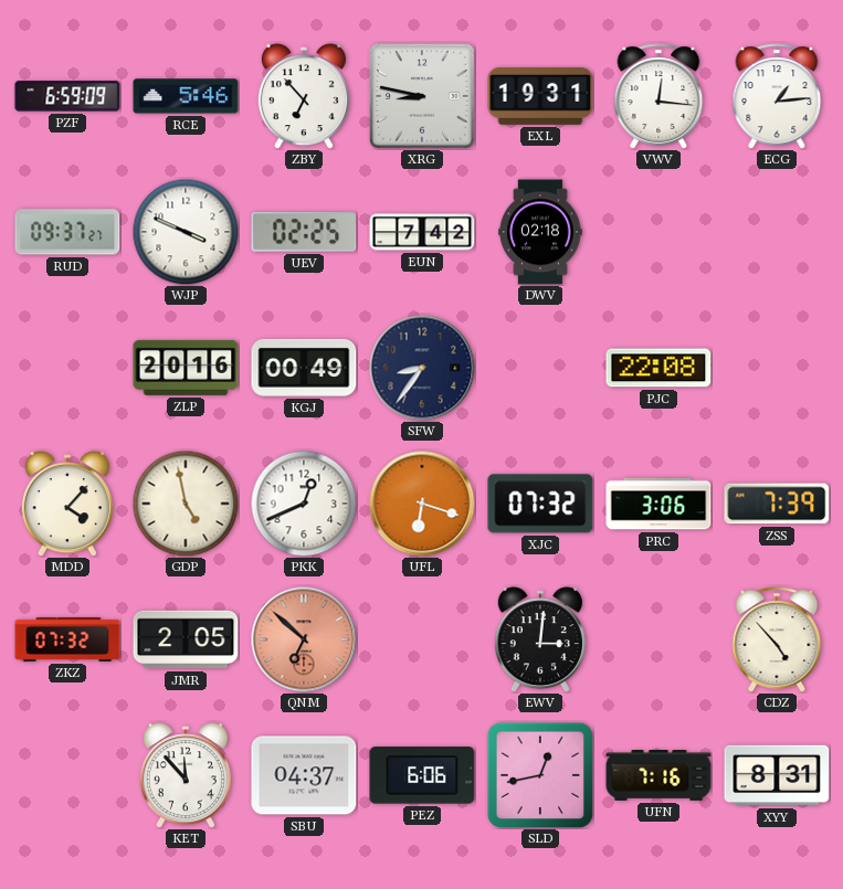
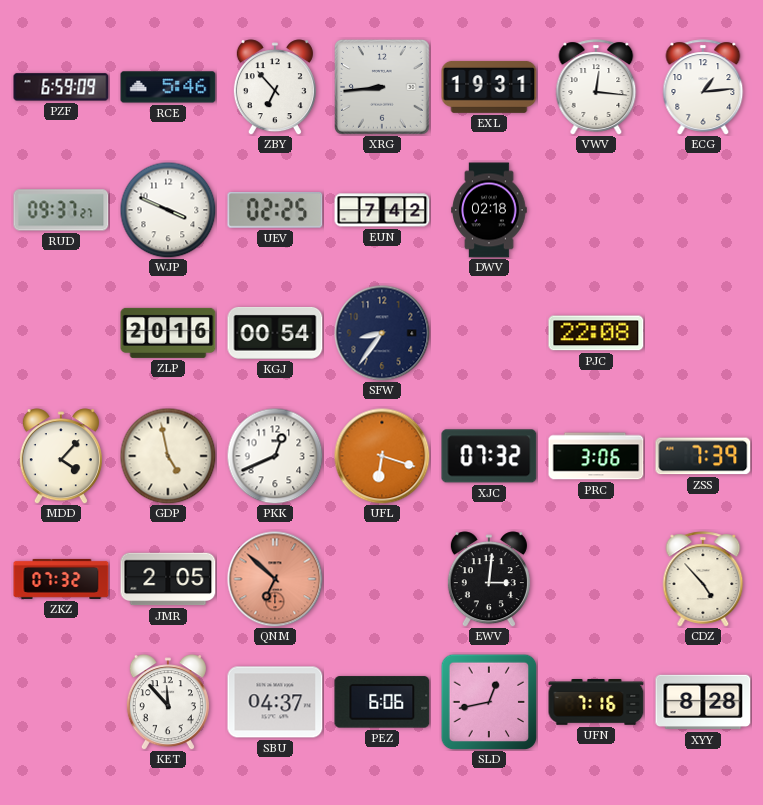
XRG: 8:47 -> 8:44
KGJ: 00:49 -> 00:54
XYY: 8:31 -> 8:28
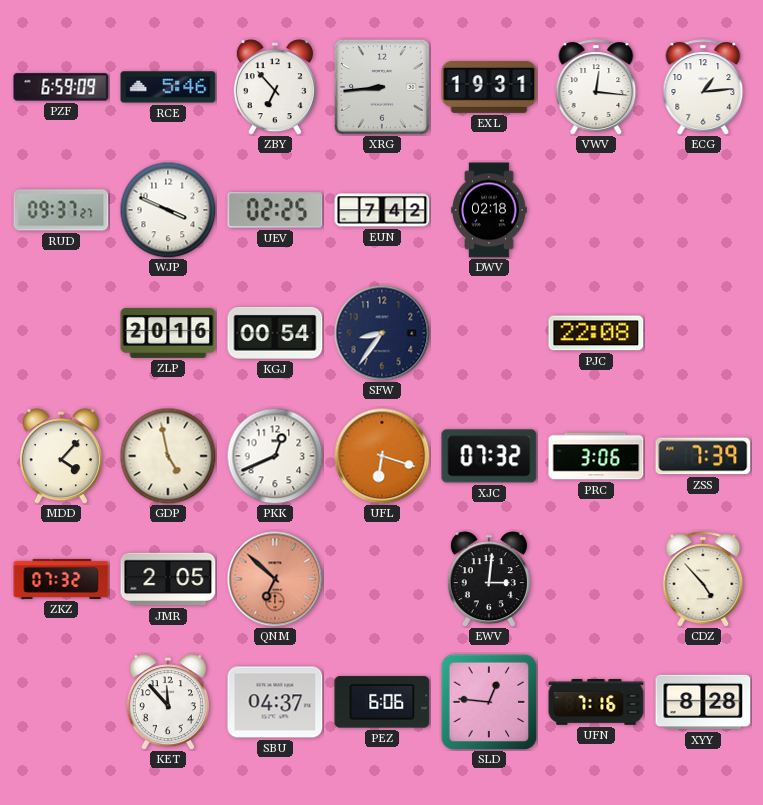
SLD: 12:43 -> 12:46
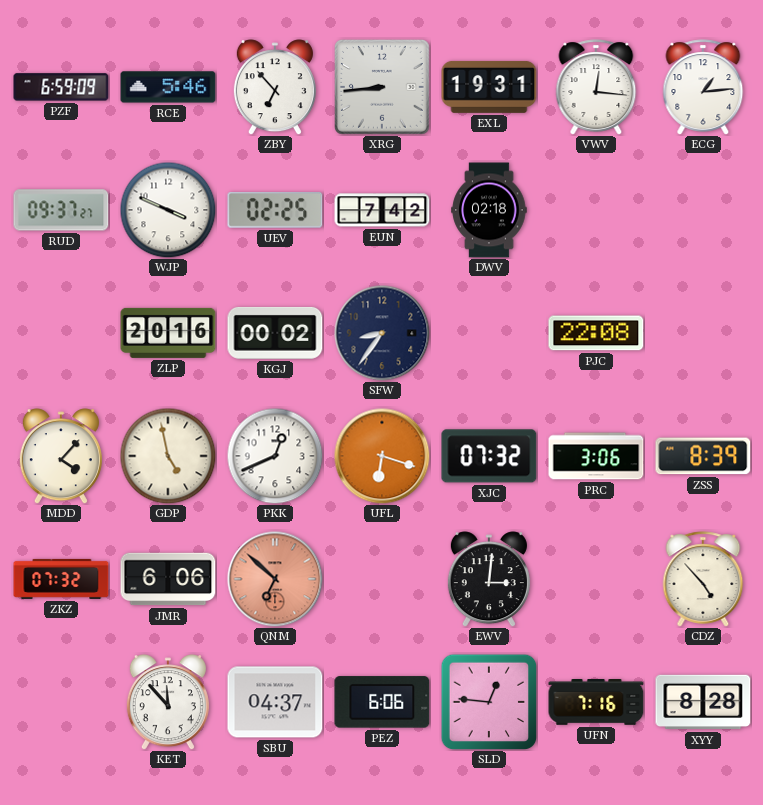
KGJ: 00:54 -> 00:02
ZSS: 7:39 -> 8:39
JMR: 2:05 -> 6:06
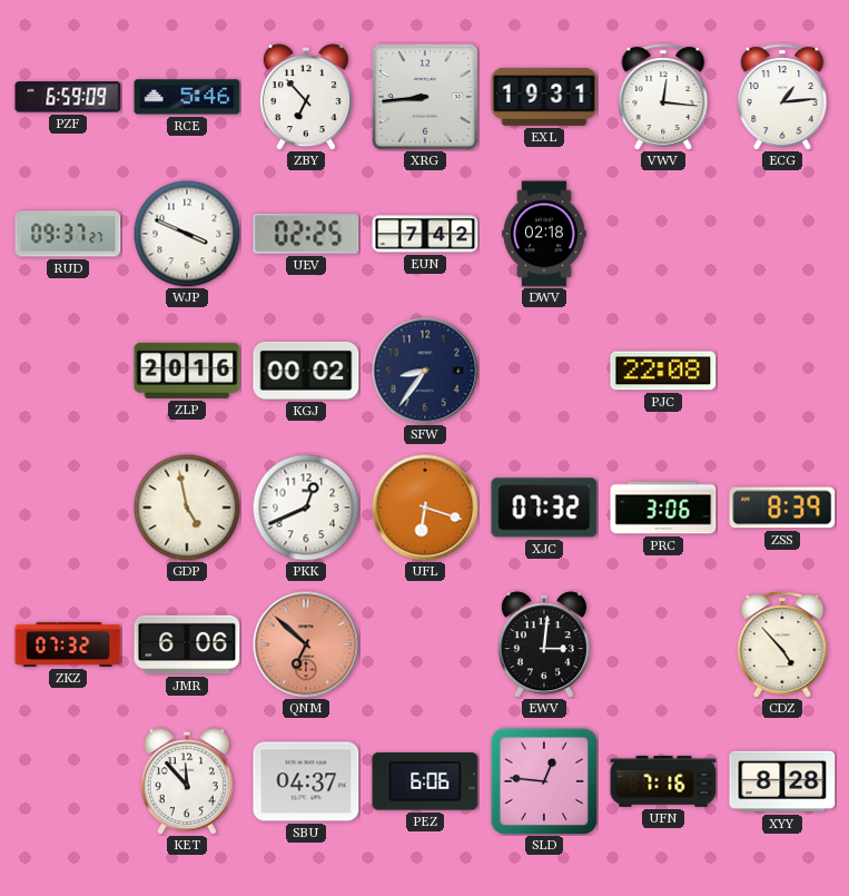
MDD: 4:07 -> none
